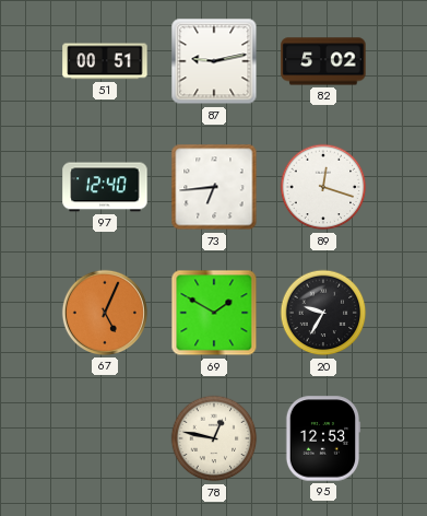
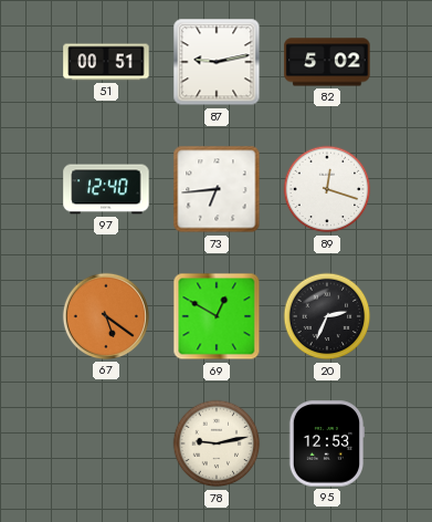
67: 5:04 -> 5:21
69: 1:50 -> 12:50
20: 9:35 -> 2:34
78: 12:47 -> 9:13
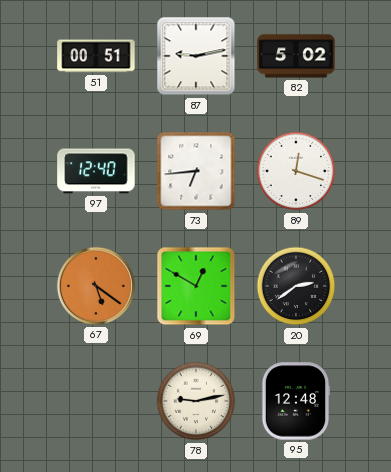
20: 2:34 -> 2:39
95: 12:53 -> 12:48
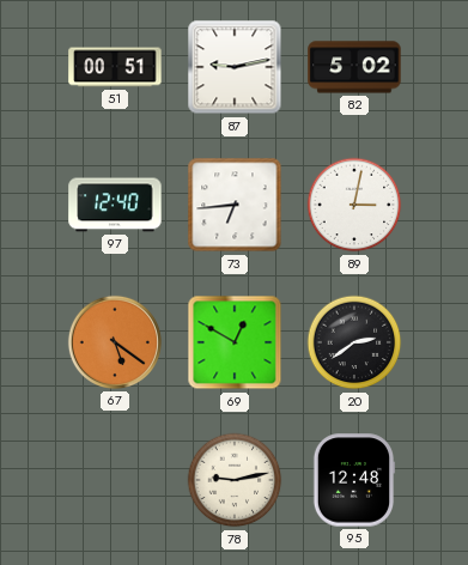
89: 12:18 -> 3:02
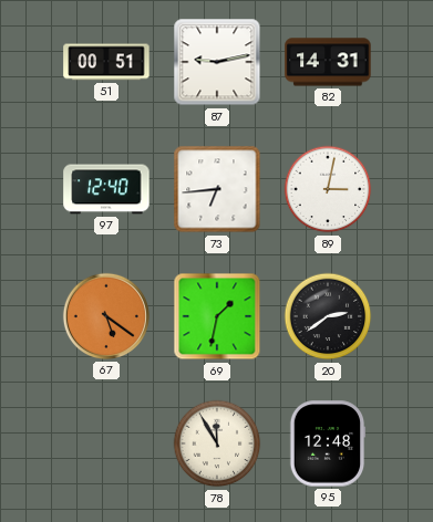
82: 5:02 -> 14:31
69: 12:50 -> 1:32
78: 9:13 -> 11:55
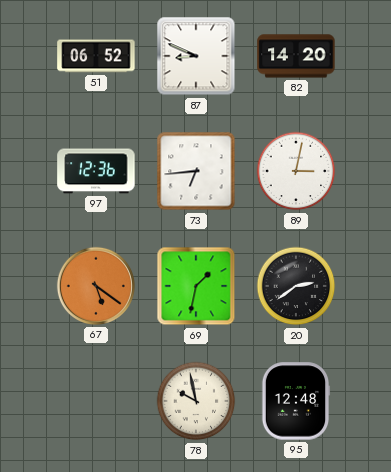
51: 00:51 -> 06:52
87: 9:13 -> 8:49
82: 14:31 -> 14:20
97: 12:40 -> 12:36
78: 11:55 -> 9:58
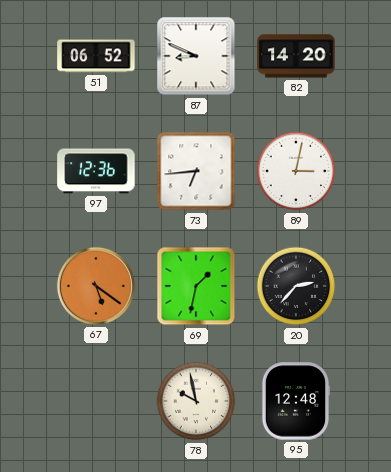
20: 2:39 -> 2:37
